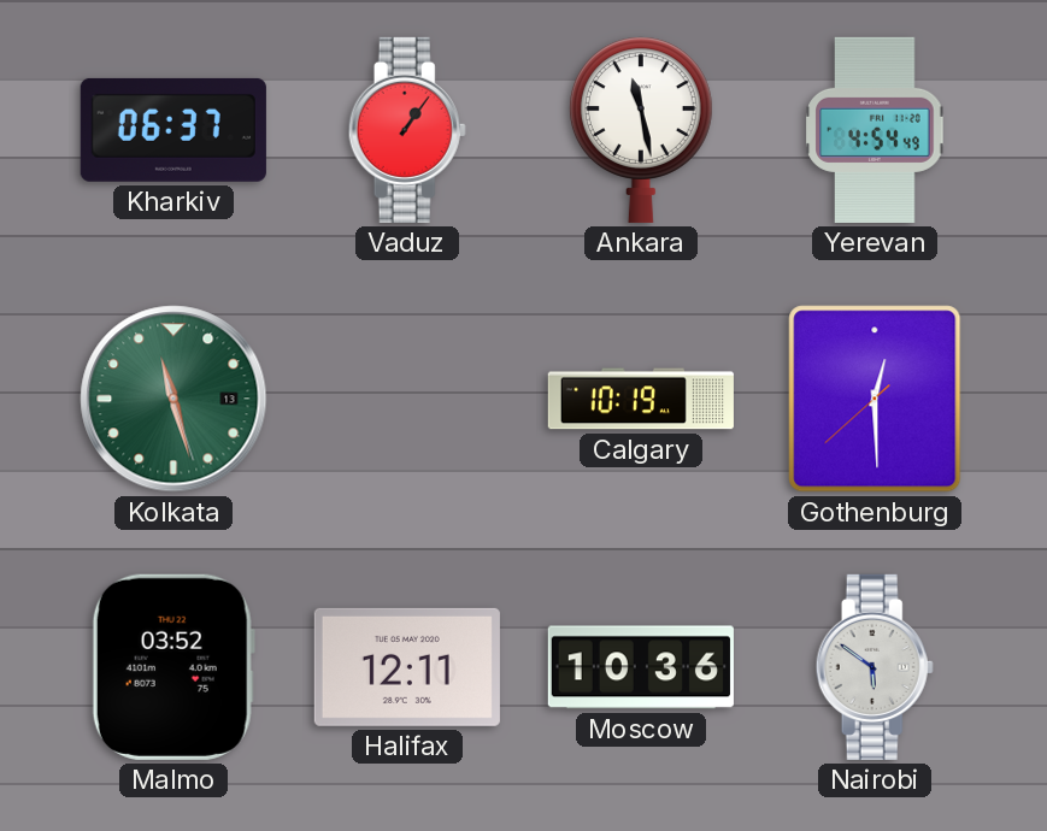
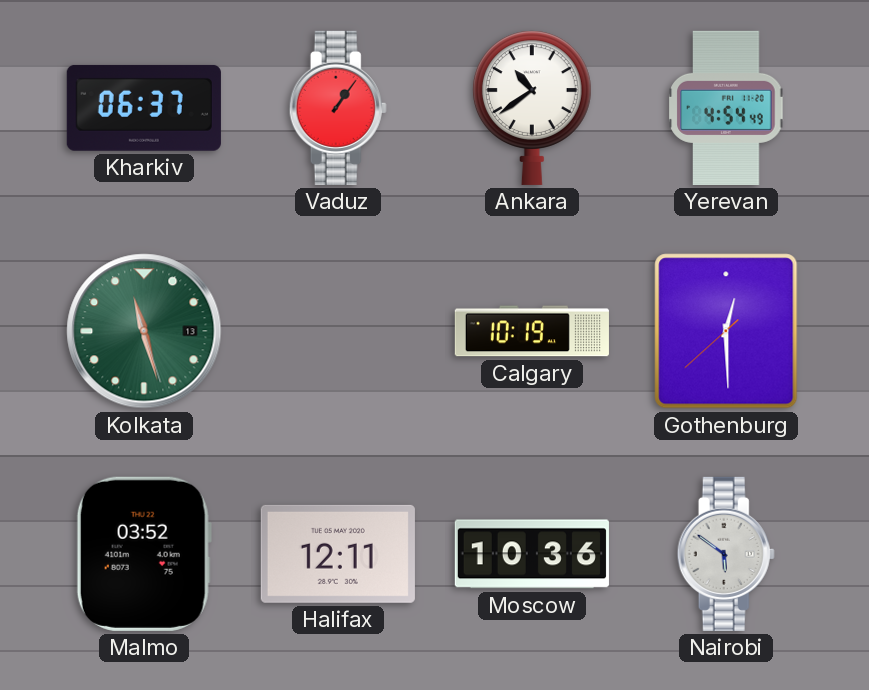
Ankara: 11:28 -> 10:39
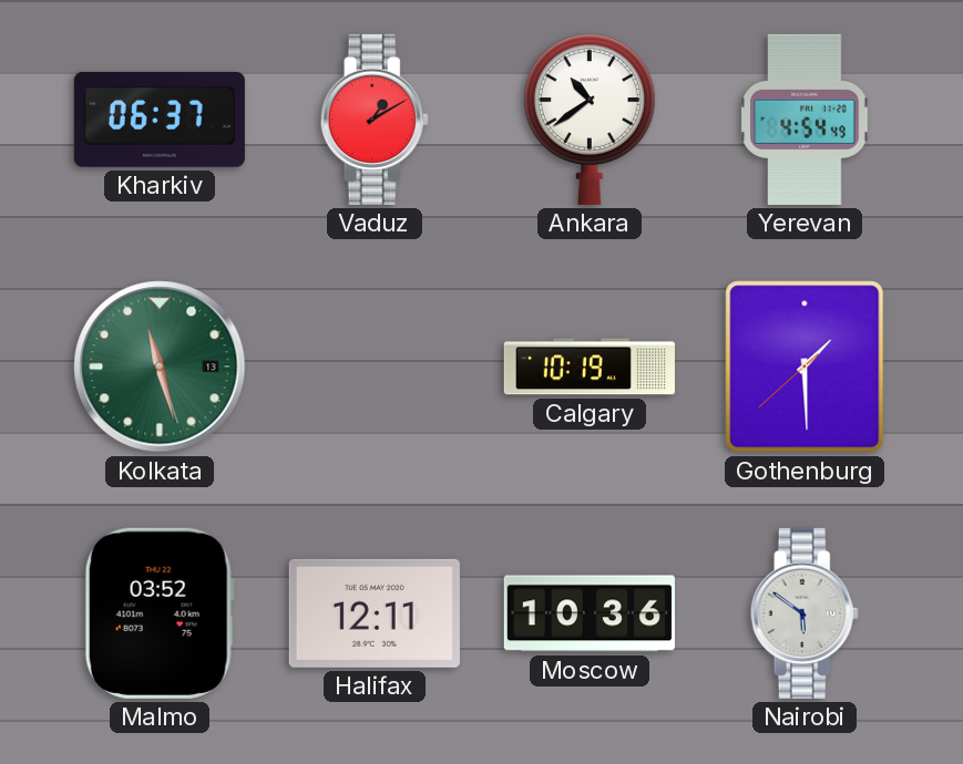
Vaduz: 1:06 -> 1:10
Gothenburg: 12:29 -> 1:29
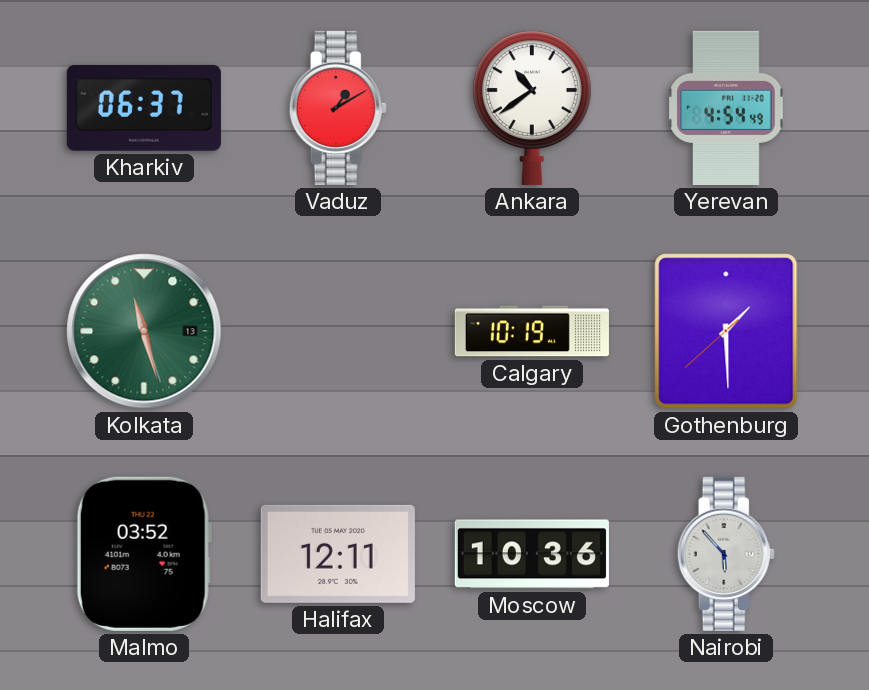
Nairobi: 5:51 -> 5:53
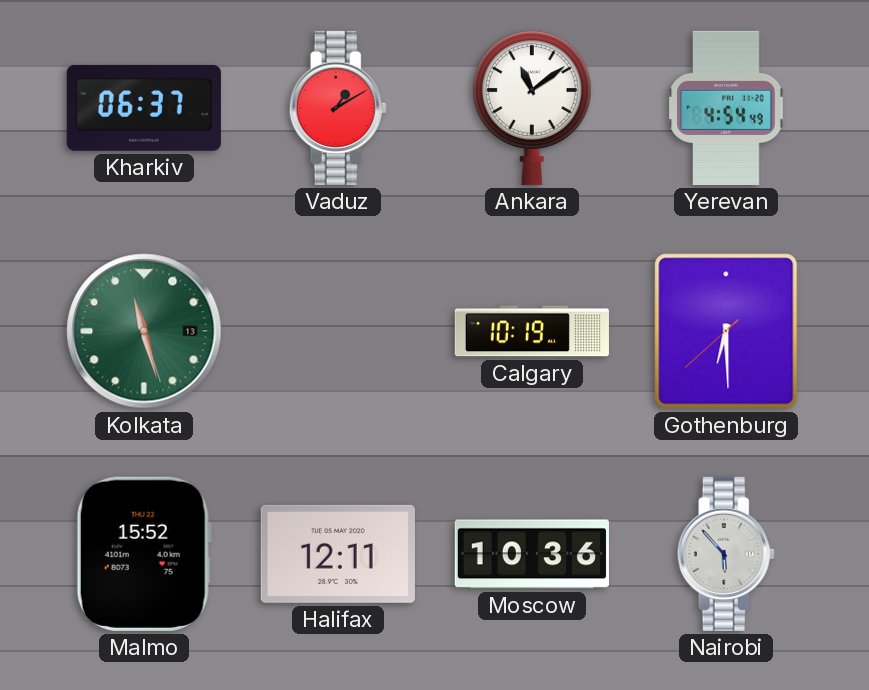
Ankara: 10:39 -> 11:09
Gothenburg: 1:29 -> 6:29
Malmo: 03:52 -> 15:52
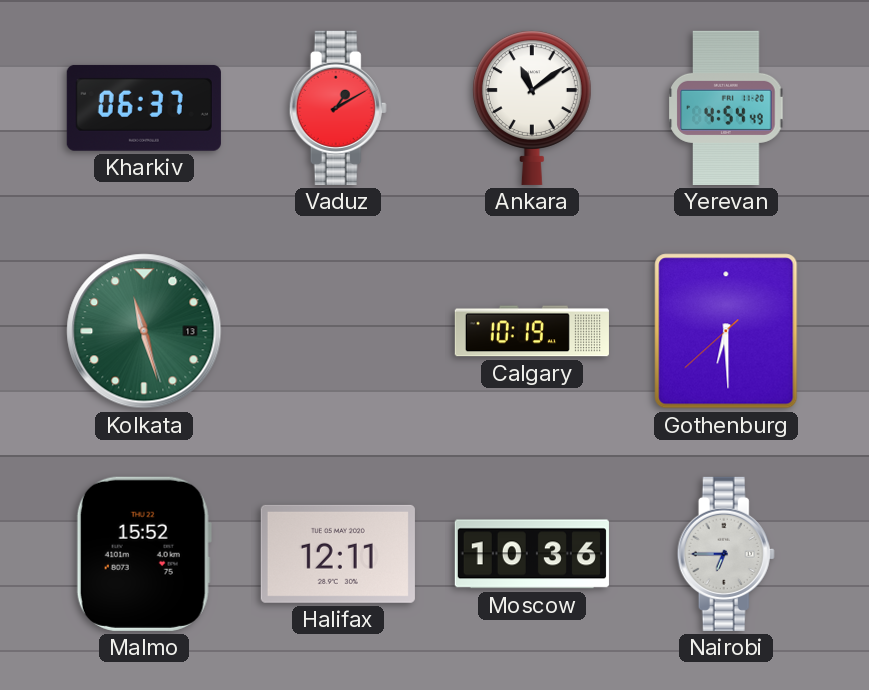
Nairobi: 5:53 -> 6:45
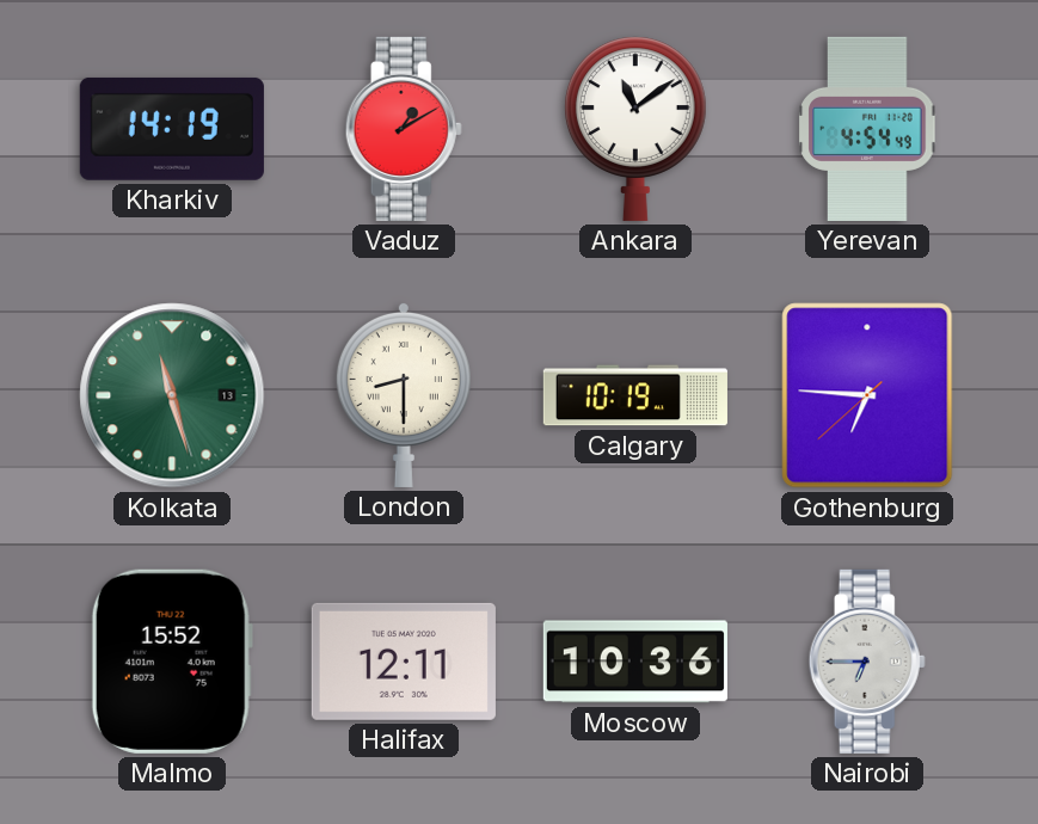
Kharkiv: 06:37 -> 14:19
London: none -> 8:30
Gothenburg: 6:29 -> 6:45
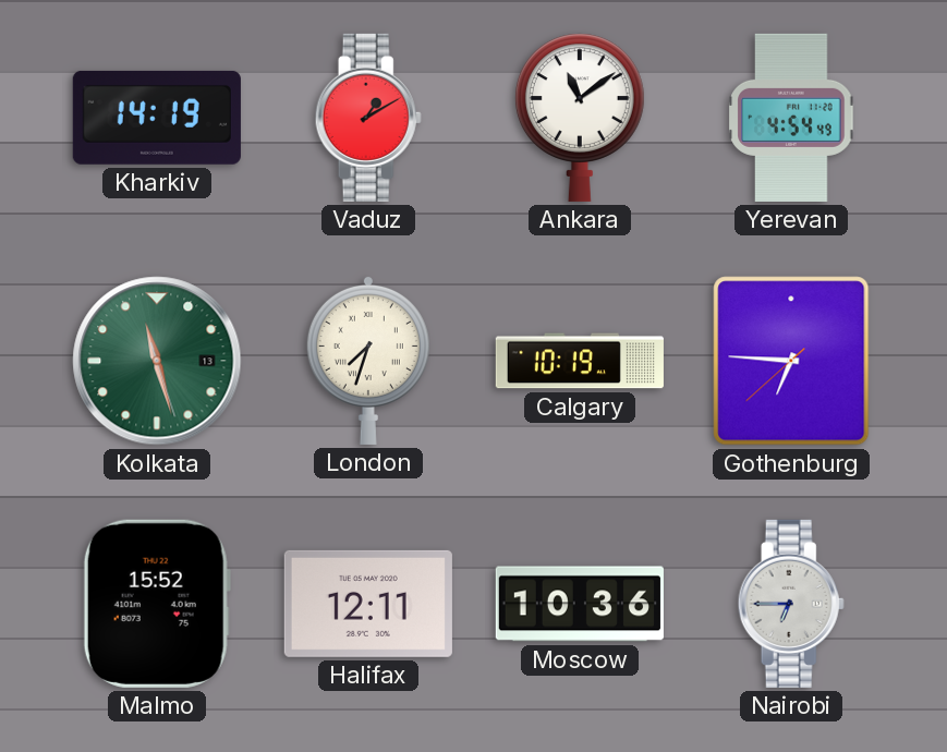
London: 8:30 -> 7:33
